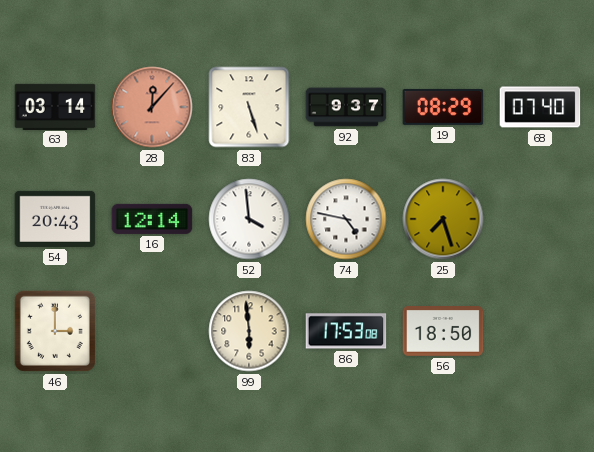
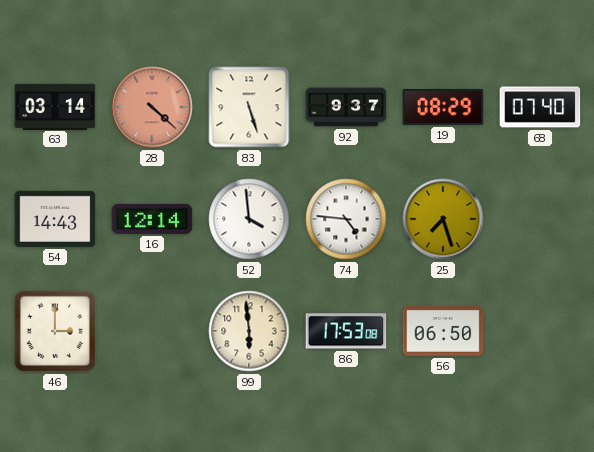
28: 12:07 -> 4:22
54: 20:43 -> 14:43
74: 4:47 -> 4:46
56: 18:50 -> 06:50
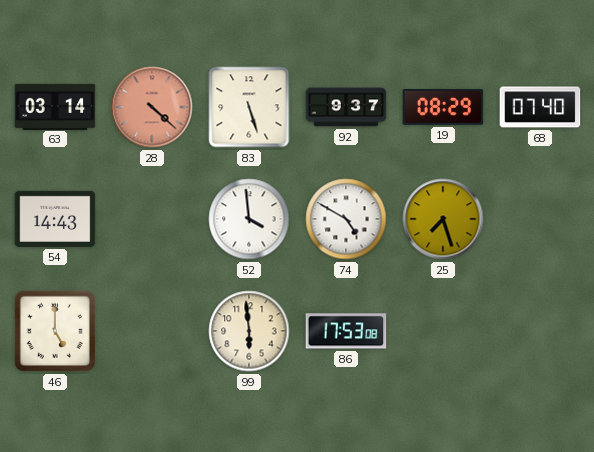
16: 12:14 -> none
74: 4:46 -> 4:50
46: 3:00 -> 5:00
56: 06:50 -> none
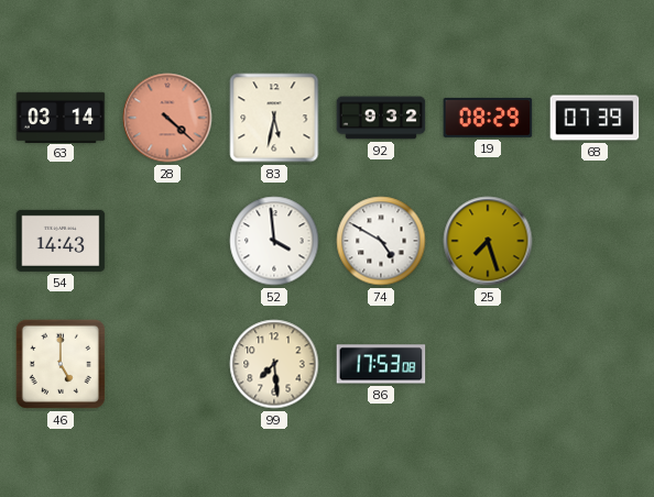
83: 5:27 -> 5:32
92: 9:37 -> 9:32
68: 07:40 -> 07:39
99: 5:59 -> 7:29
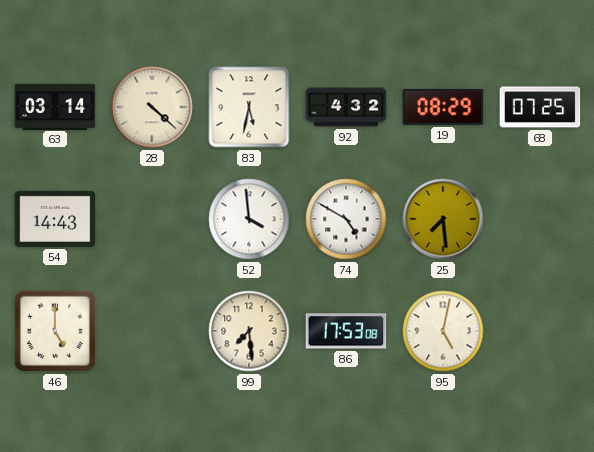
28 dial: salmon -> cream
92: 9:32 -> 4:32
68: 07:39 -> 07:25
25: 7:27 -> 7:29
95: none -> 5:02
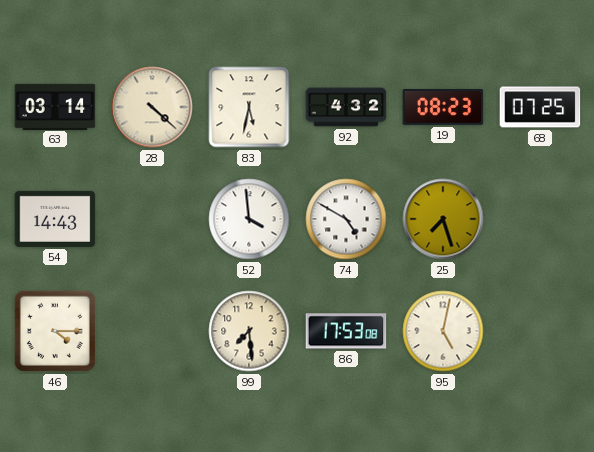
19: 08:29 -> 08:23
25: 7:29 -> 7:27
46: 5:00 -> 4:15
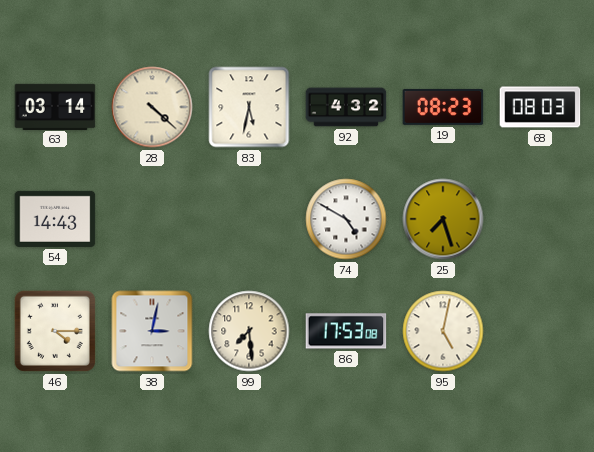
68: 07:25 -> 08:03
52: 3:59 -> none
38: none -> 3:02
